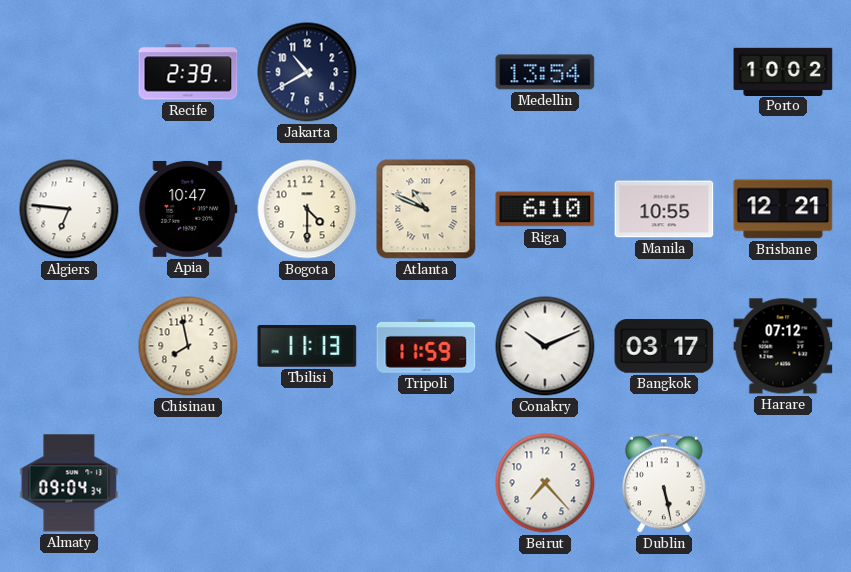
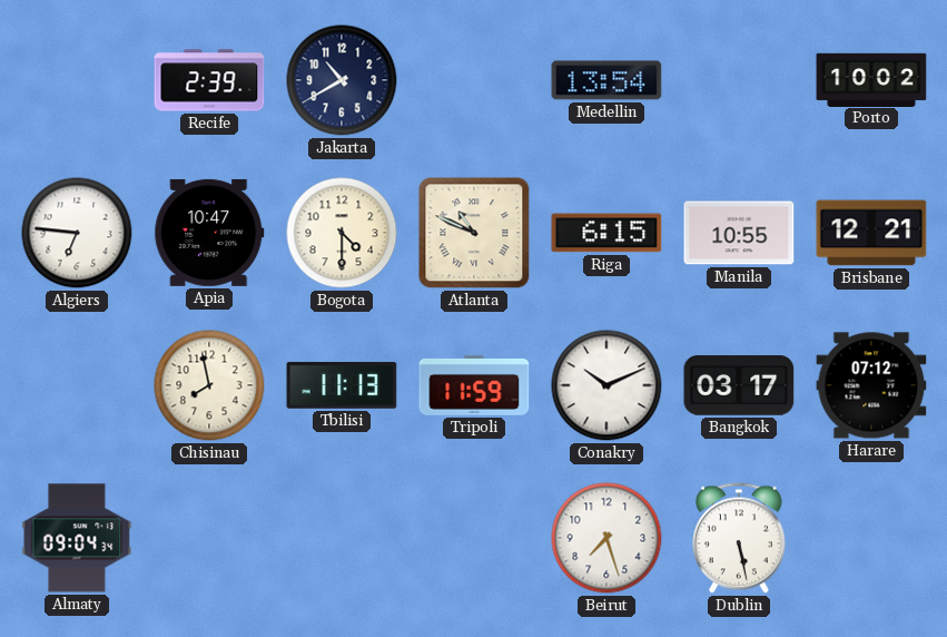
Riga: 6:10 -> 6:15
Beirut: 7:23 -> 7:27
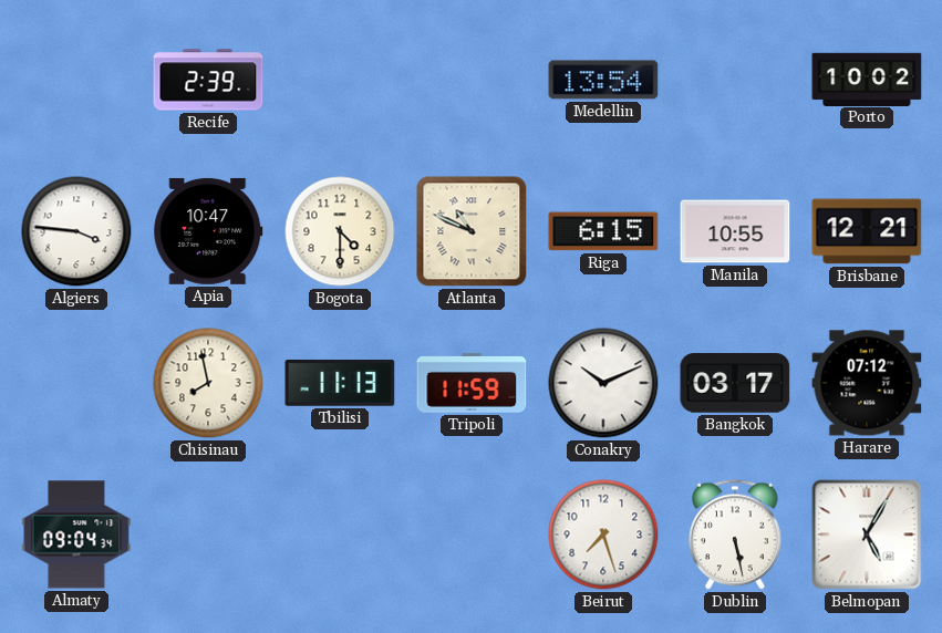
Jakarta: 10:40 -> none
Algiers: 6:46 -> 3:46
Belmopan: none -> 5:05
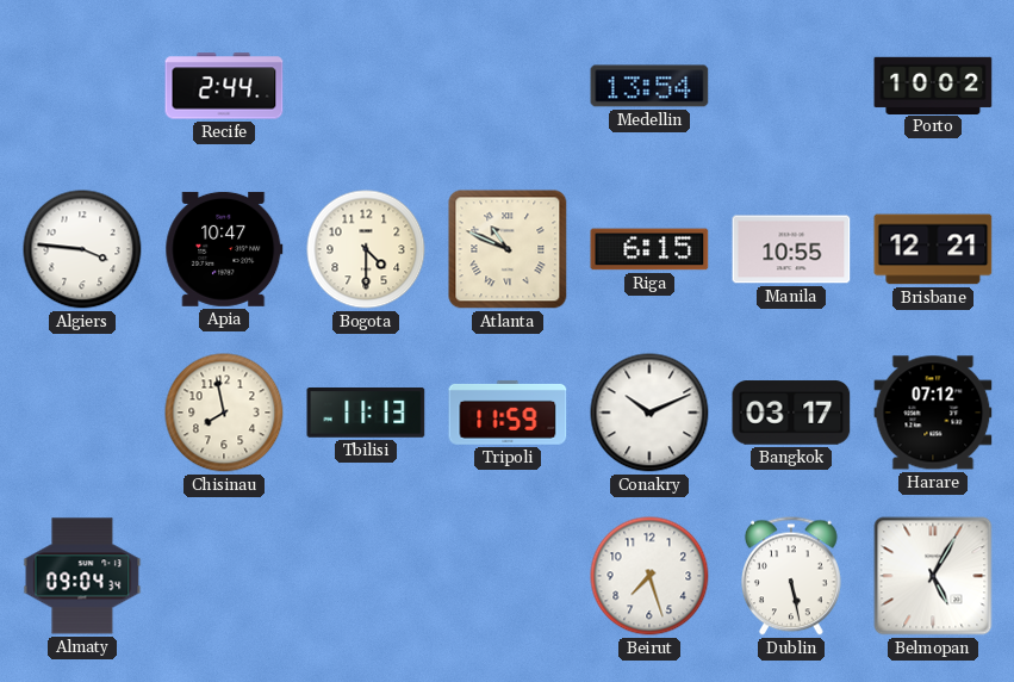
Recife: 2:39 -> 2:44
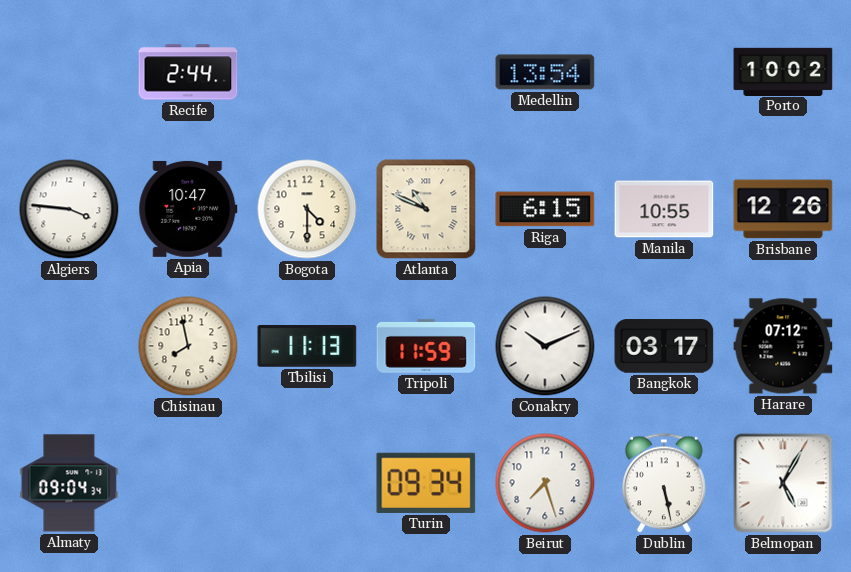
Brisbane: 12:21 -> 12:26
Turin: none -> 09:34
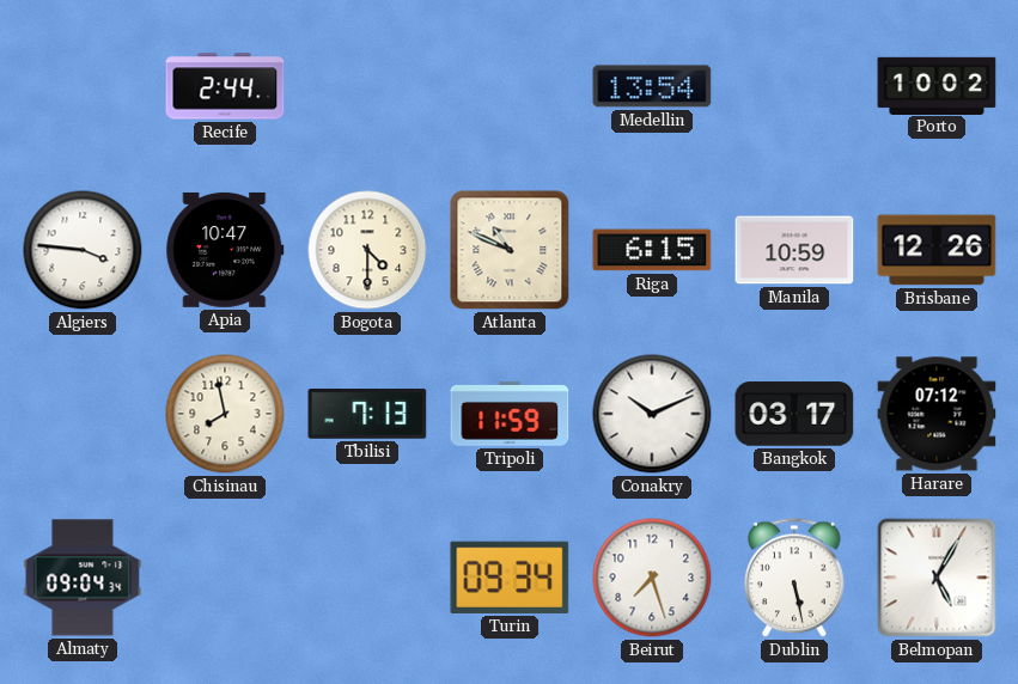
Manila: 10:55 -> 10:59
Tbilisi: 11:13 -> 7:13
